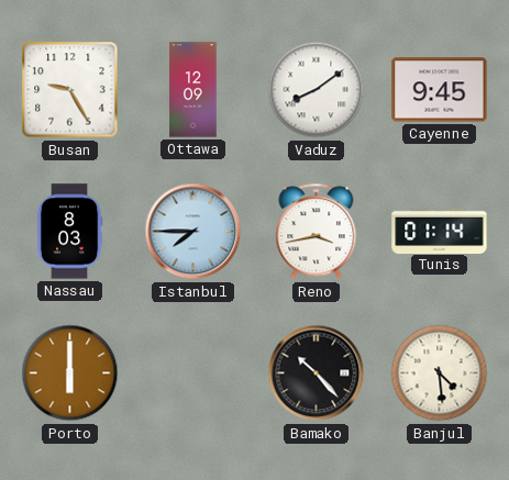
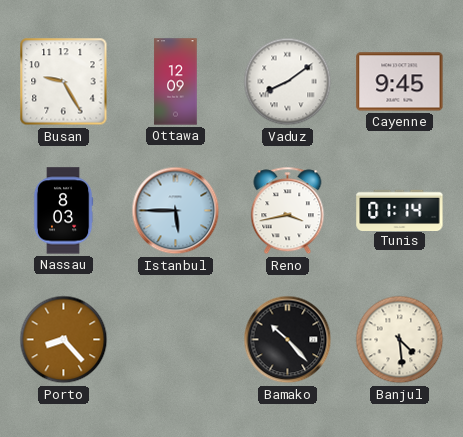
Istanbul: 7:45 -> 5:45
Porto: 6:00 -> 8:23
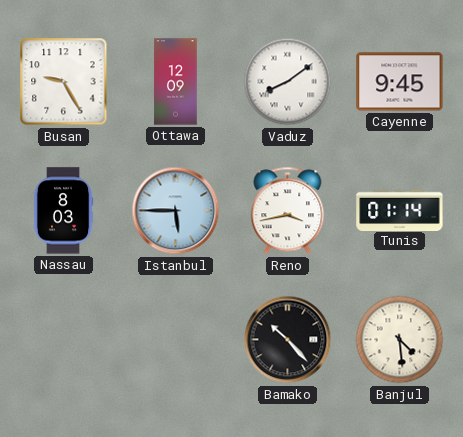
Porto: 8:23 -> none
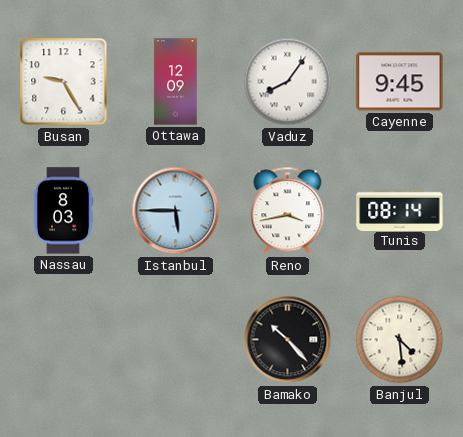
Vaduz: 8:09 -> 8:06
Tunis: 01:14 -> 08:14
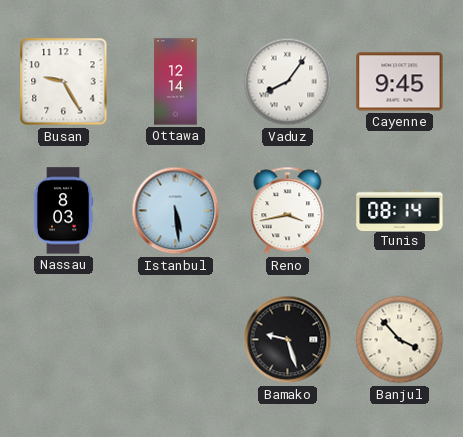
Ottawa: 12:09 -> 12:14
Istanbul: 5:45 -> 5:29
Bamako: 10:23 -> 9:27
Banjul: 4:29 -> 3:53
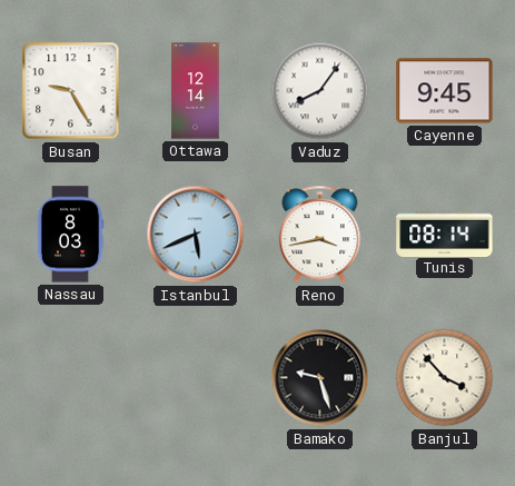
Istanbul: 5:29 -> 5:41
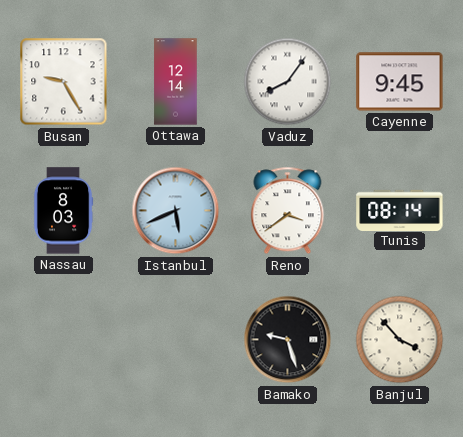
Reno: 3:43 -> 3:39
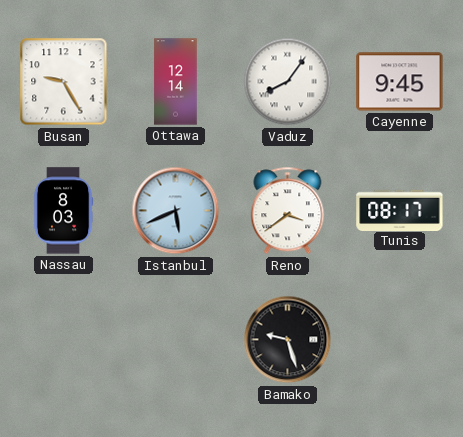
Tunis: 08:14 -> 08:17
Banjul: 3:53 -> none
